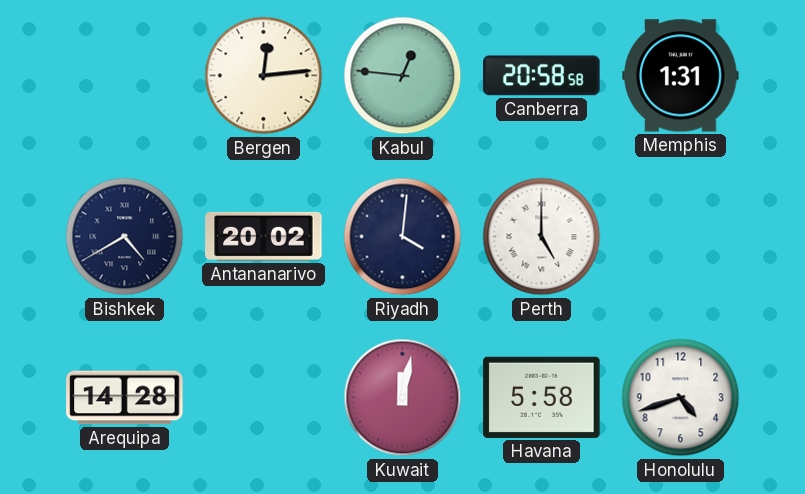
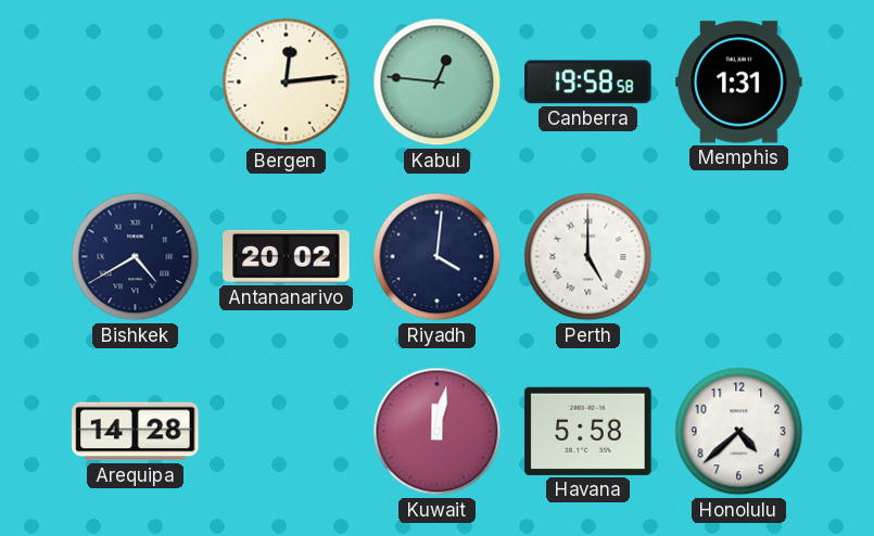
Canberra: 20:58 -> 19:58
Honolulu: 4:42 -> 4:38
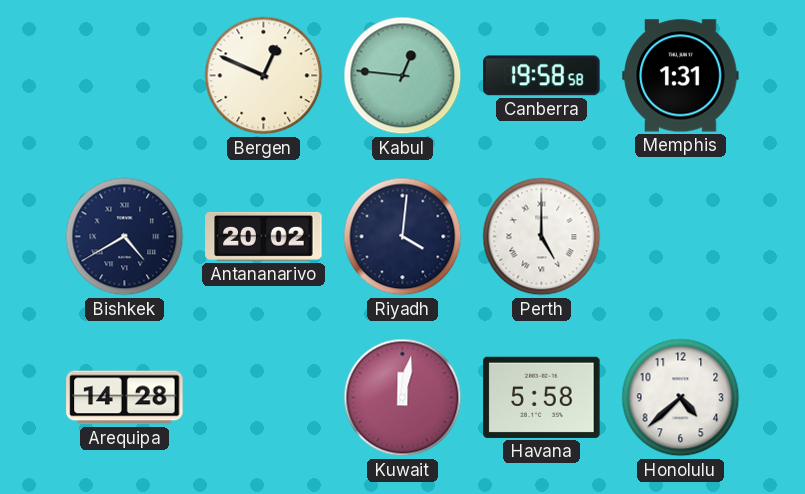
Bergen: 12:14 -> 12:49
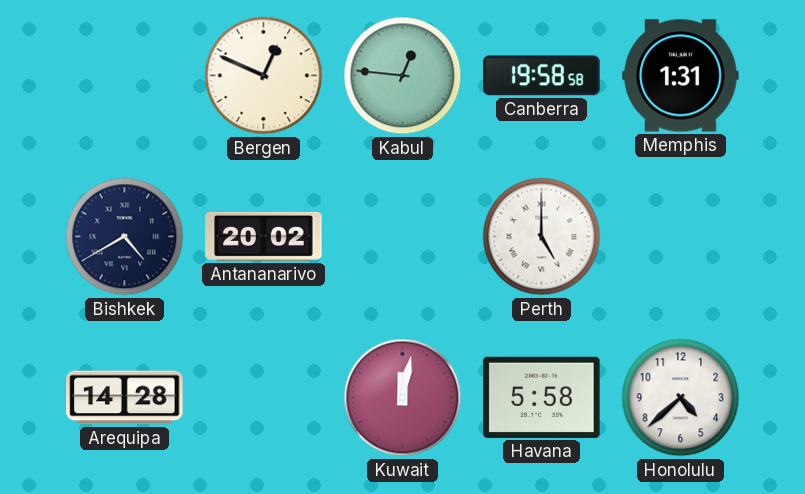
Riyadh: 4:01 -> none
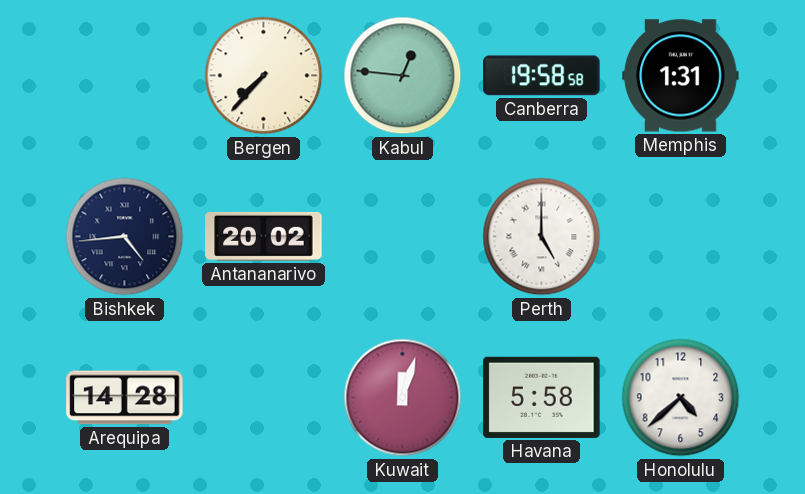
Bergen: 12:49 -> 7:37
Bishkek: 4:40 -> 4:44
Kuwait: 12:02 -> 12:03
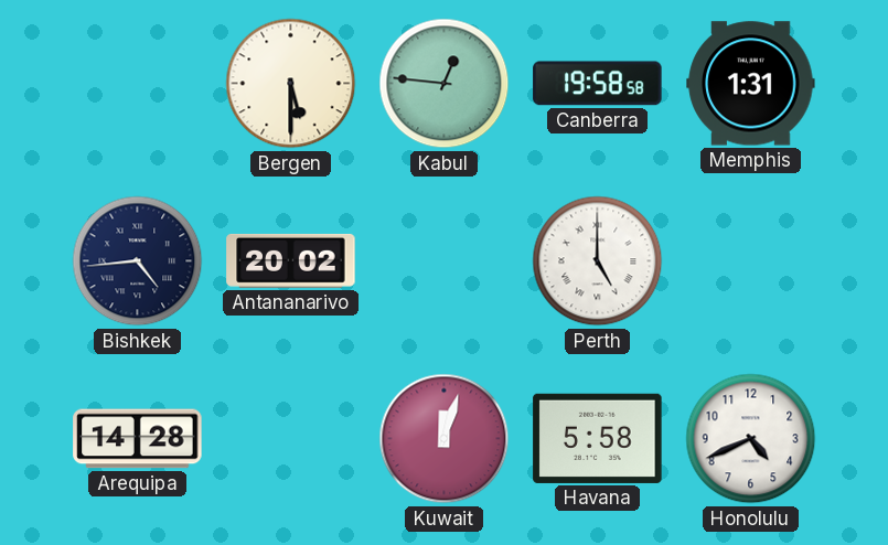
Bergen: 7:37 -> 5:30
Honolulu: 4:38 -> 4:41
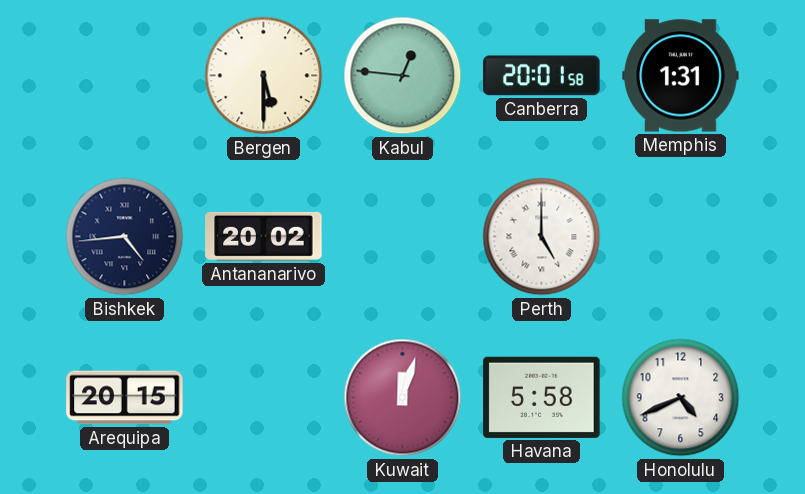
Canberra: 19:58 -> 20:01
Arequipa: 14:28 -> 20:15
